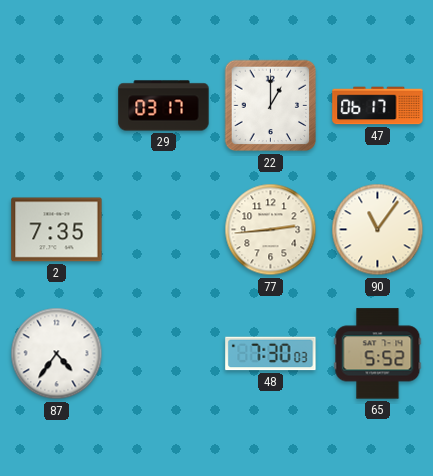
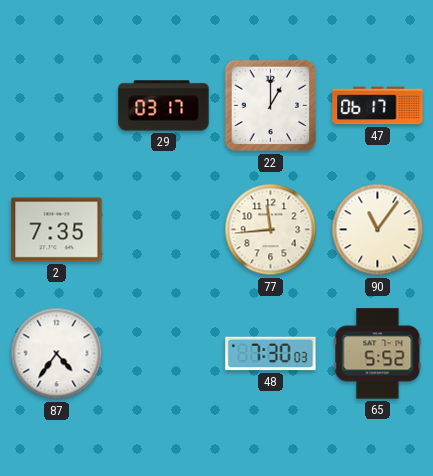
77: 2:44 -> 11:44
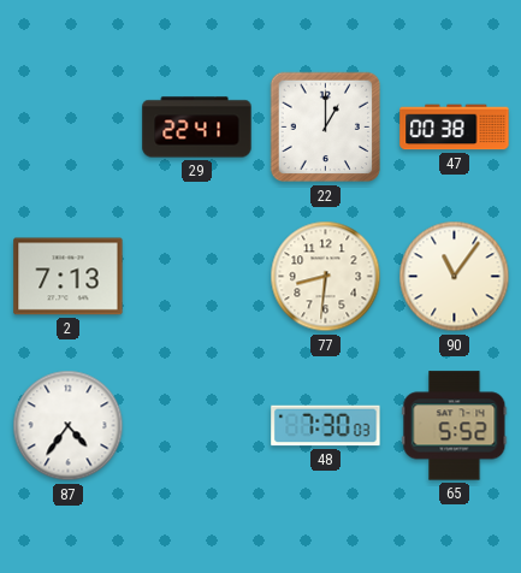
29: 03:17 -> 22:41
47: 06:17 -> 00:38
2: 7:35 -> 7:13
77: 11:44 -> 8:31
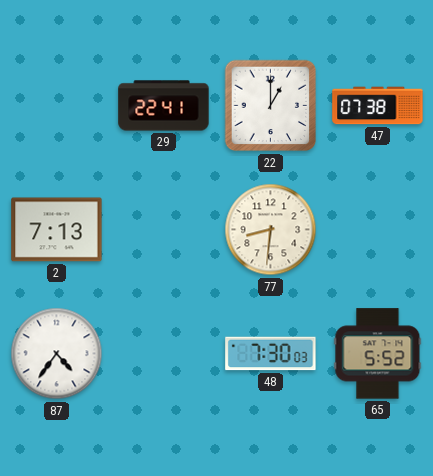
47: 00:38 -> 07:38
90: 11:06 -> none
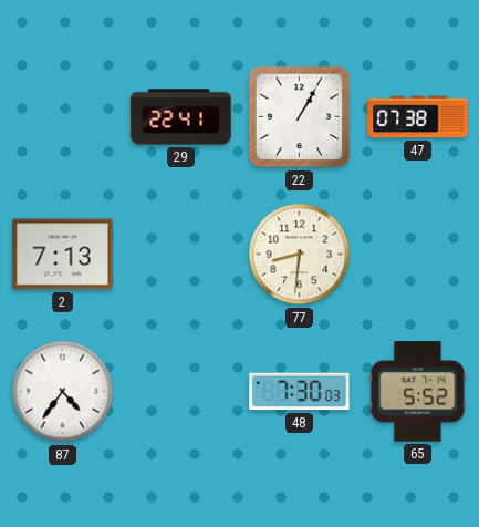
22: 1:00 -> 1:05
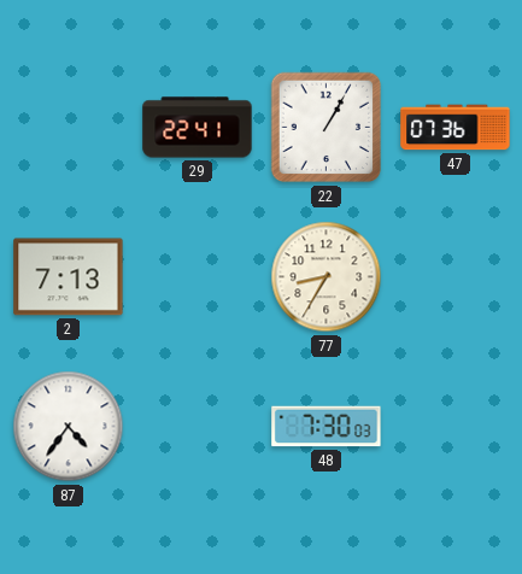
47: 07:38 -> 07:36
77: 8:31 -> 8:35
65: 5:52 -> none
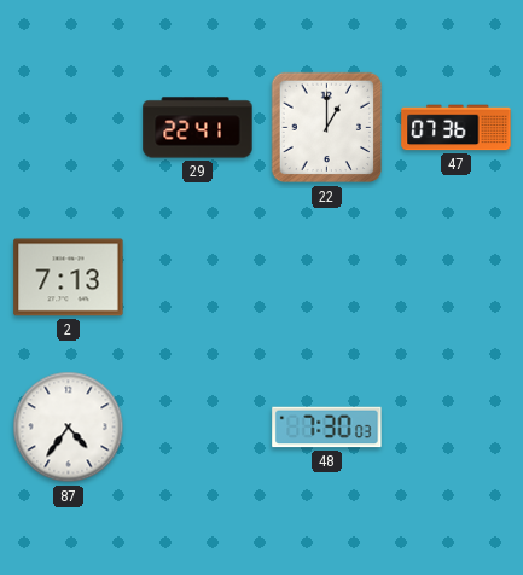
22: 1:05 -> 1:00
77: 8:35 -> none
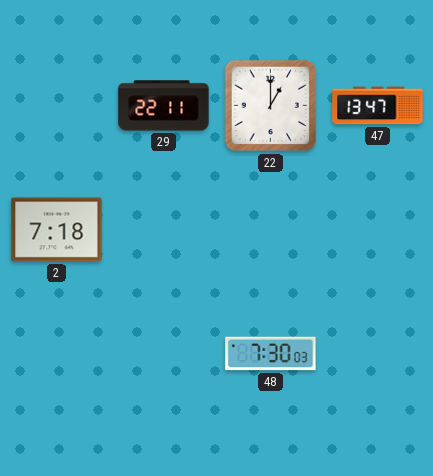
29: 22:41 -> 22:11
47: 07:36 -> 13:47
2: 7:13 -> 7:18
87: 4:36 -> none
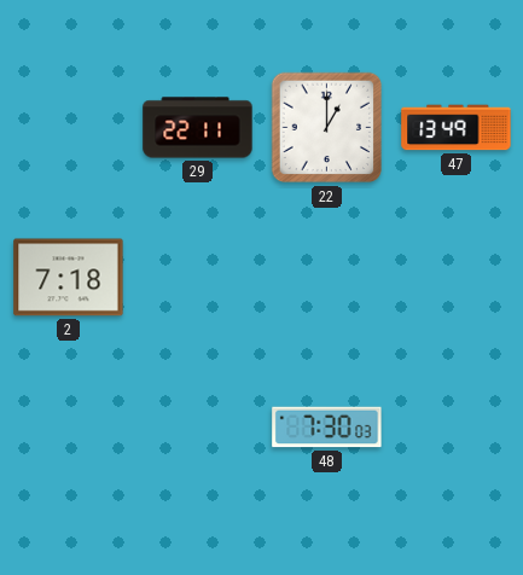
47: 13:47 -> 13:49
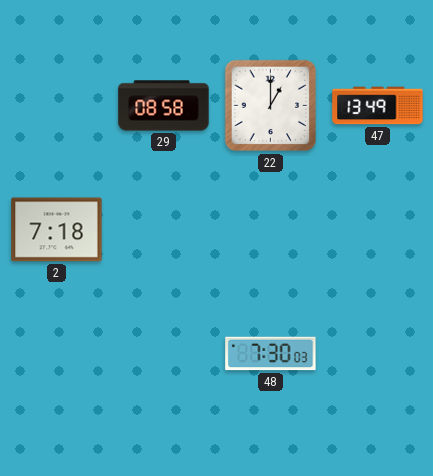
29: 22:11 -> 08:58
